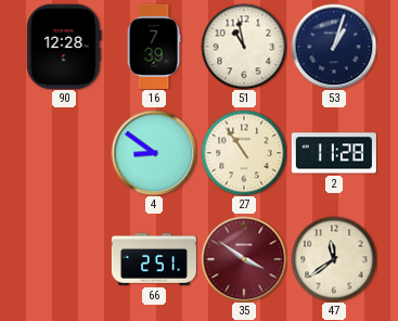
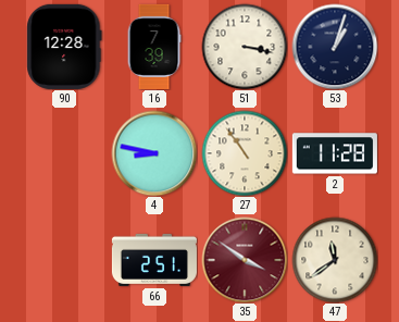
51: 10:58 -> 3:17
4: 8:51 -> 8:47
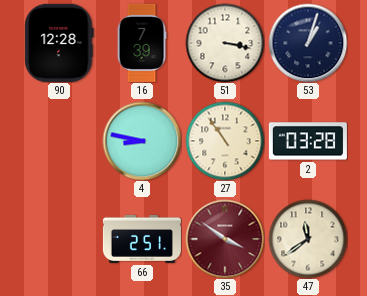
2: 11:28 -> 03:28
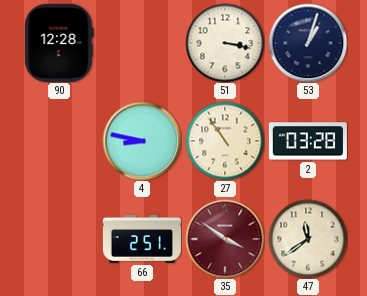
16: 7:39 -> none
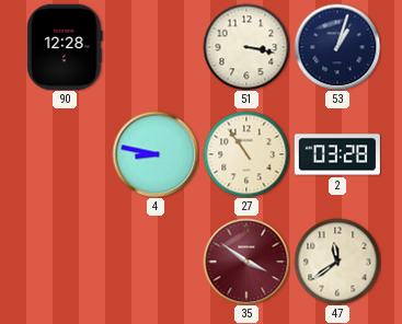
66: 2:51 -> none
